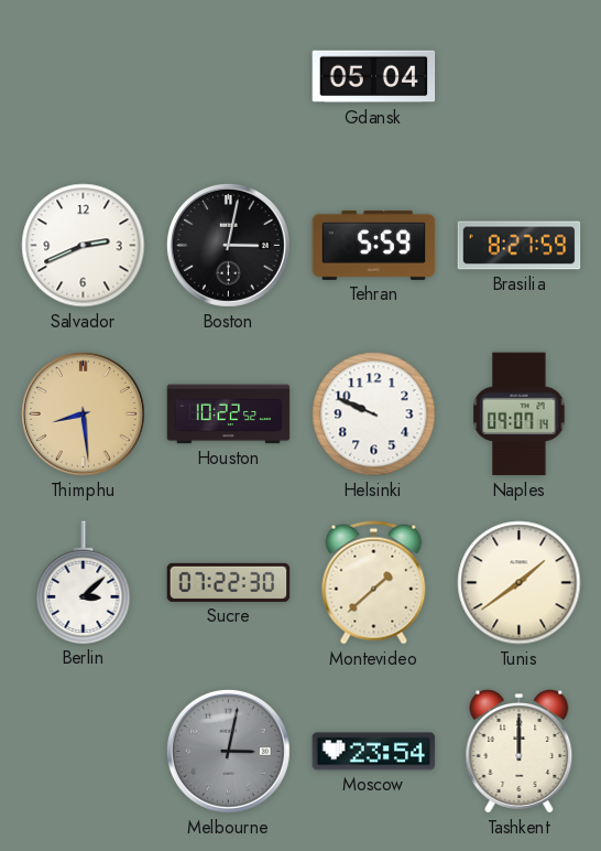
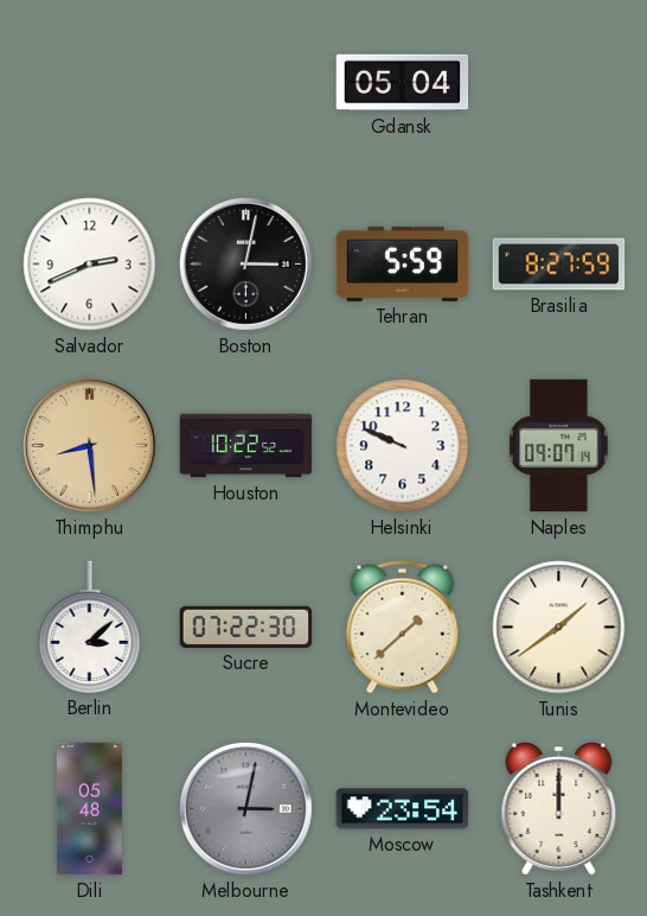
Dili: none -> 05:48
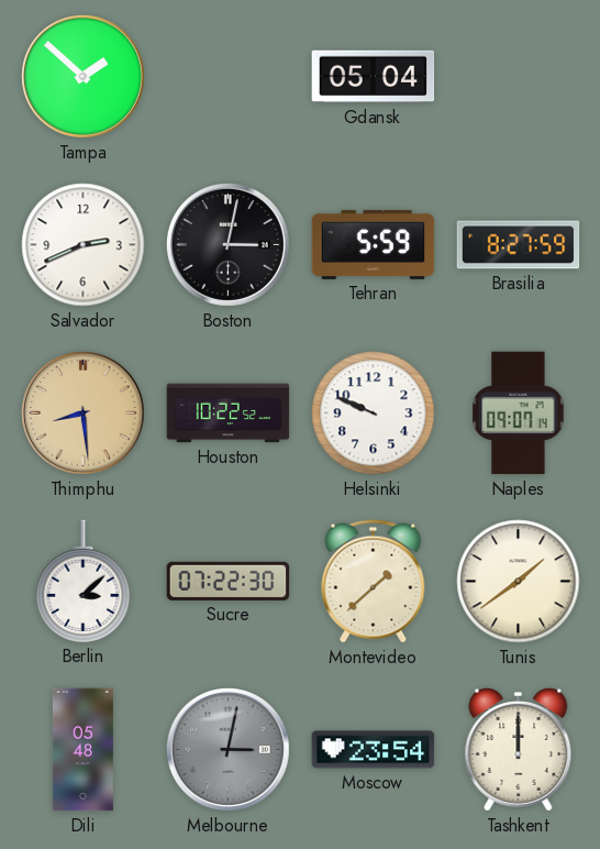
Tampa: none -> 1:52
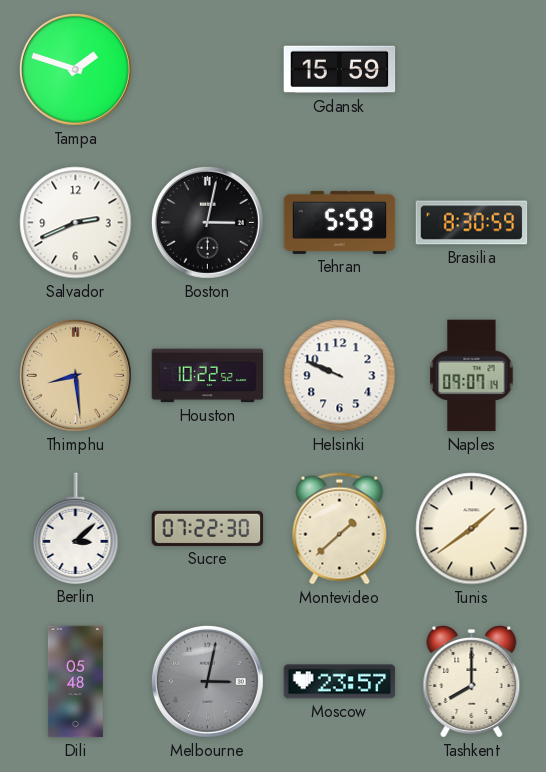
Tampa: 1:52 -> 1:48
Gdansk: 05:04 -> 15:59
Brasilia: 8:27 -> 8:30
Moscow: 23:54 -> 23:57
Tashkent: 12:00 -> 8:00
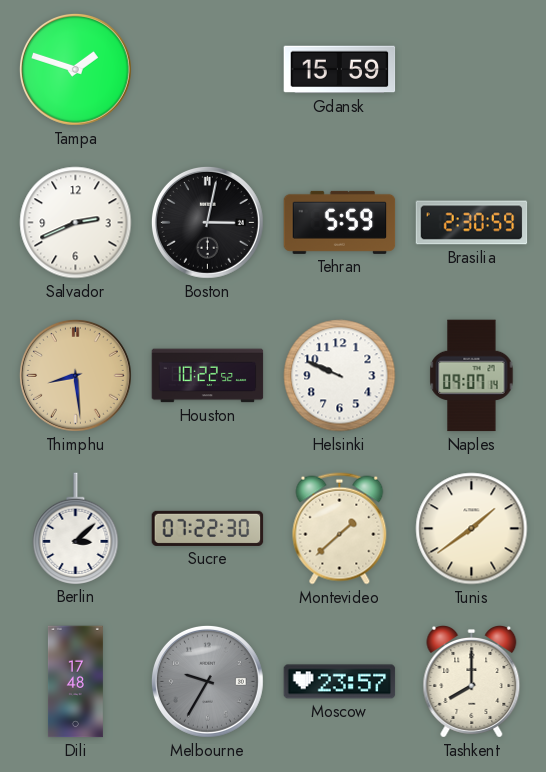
Brasilia: 8:30 -> 2:30
Dili: 05:48 -> 17:48
Melbourne: 3:02 -> 9:35
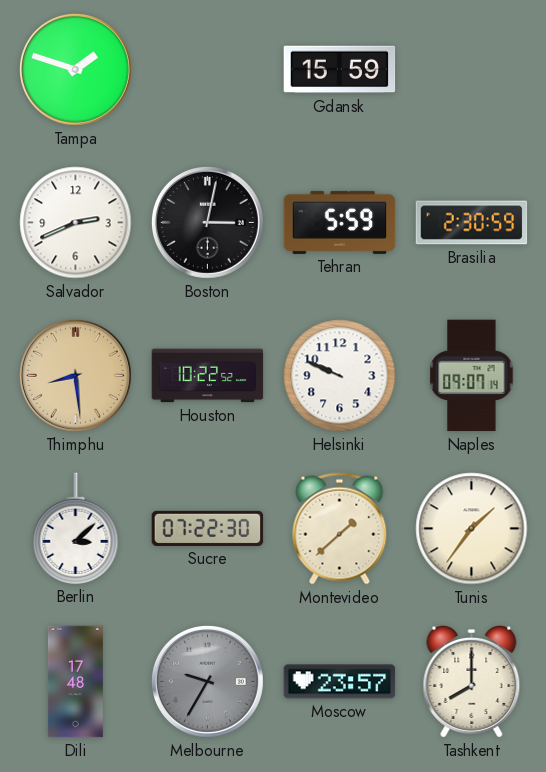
Tunis: 1:39 -> 1:36
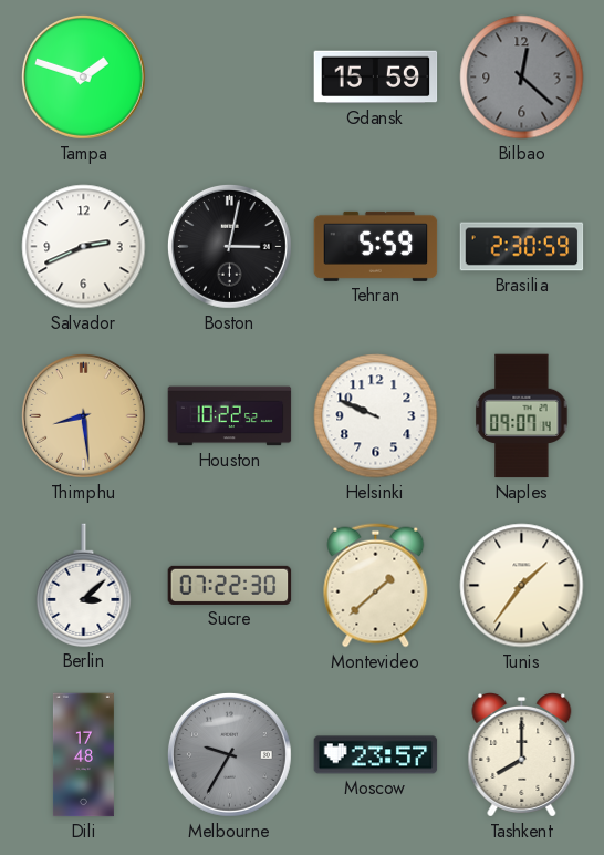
Bilbao: none -> 12:22
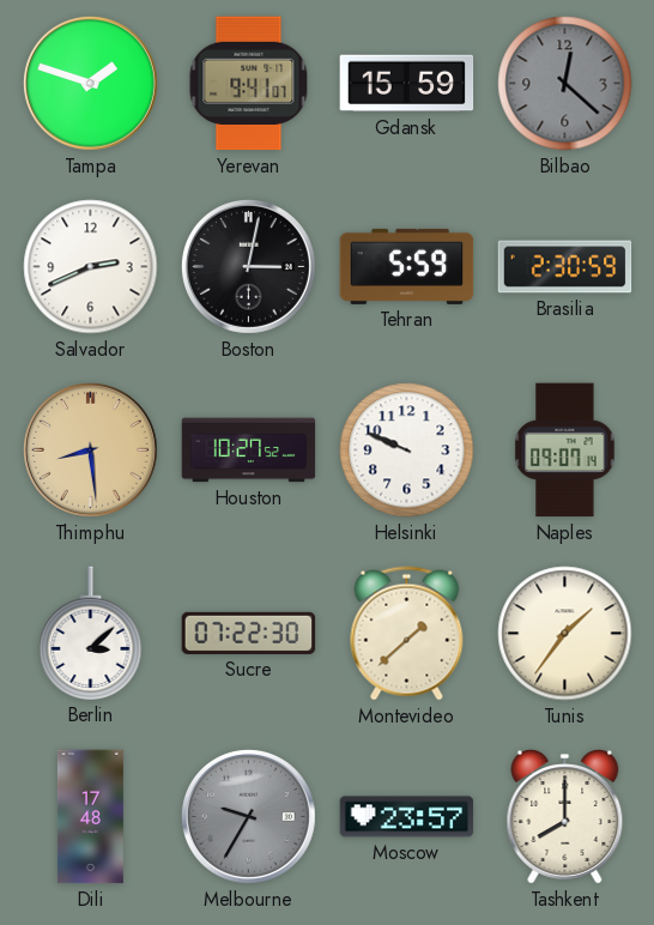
Yerevan: none -> 9:41
Houston: 10:22 -> 10:27
